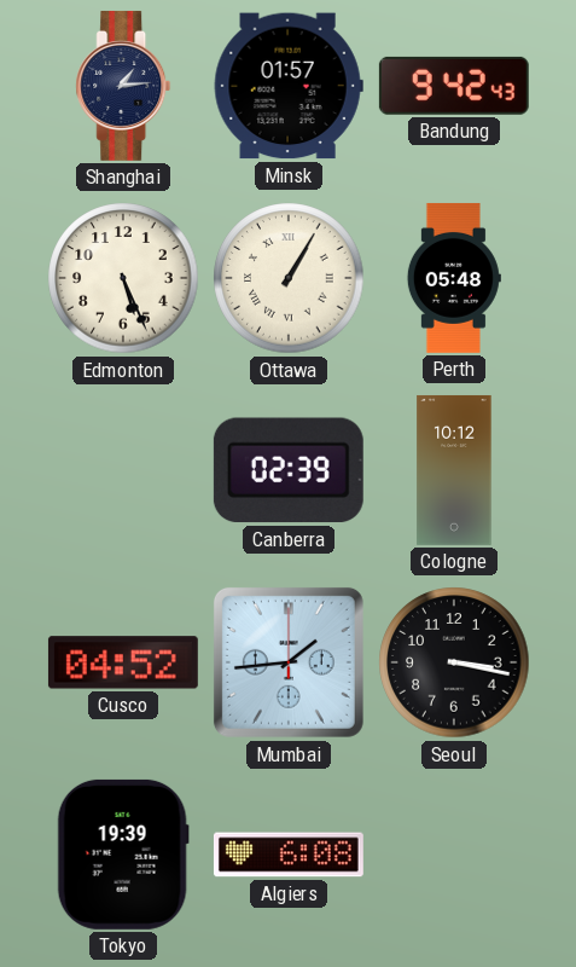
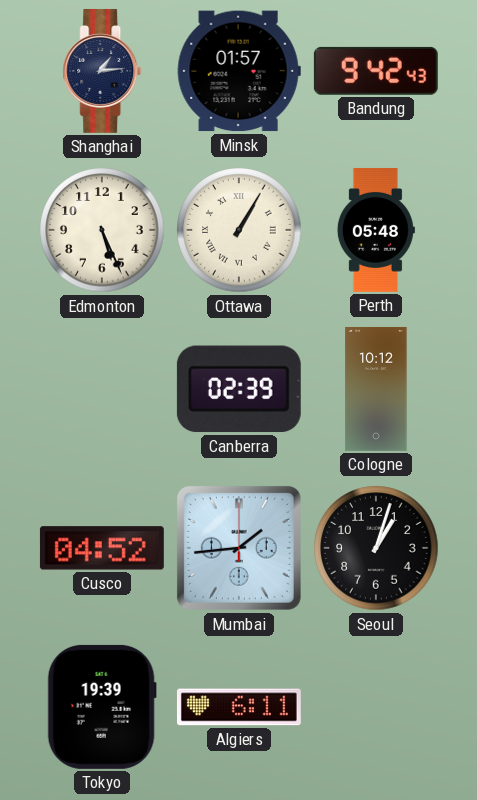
Seoul: 3:17 -> 1:03
Algiers: 6:08 -> 6:11
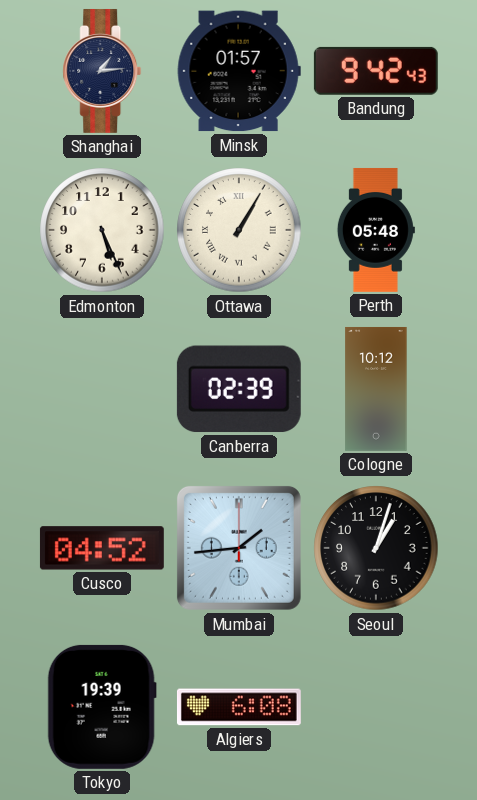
Algiers: 6:11 -> 6:08
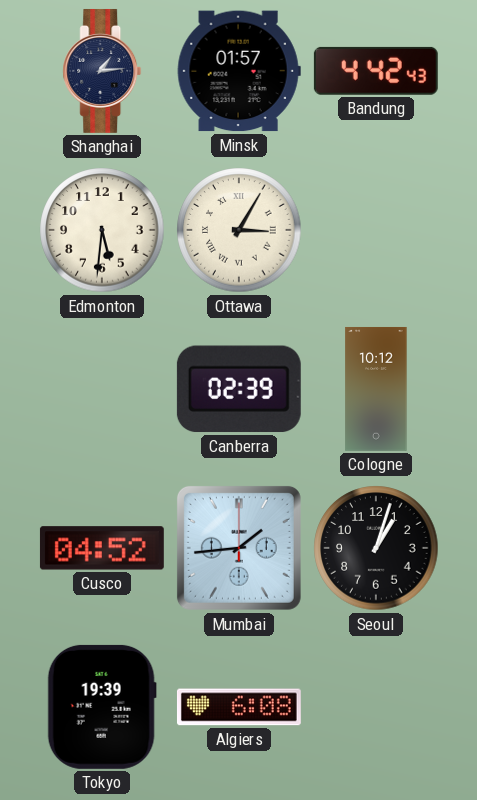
Bandung: 9:42 -> 4:42
Edmonton: 5:26 -> 5:31
Ottawa: 1:05 -> 3:05
Perth: 05:48 -> none
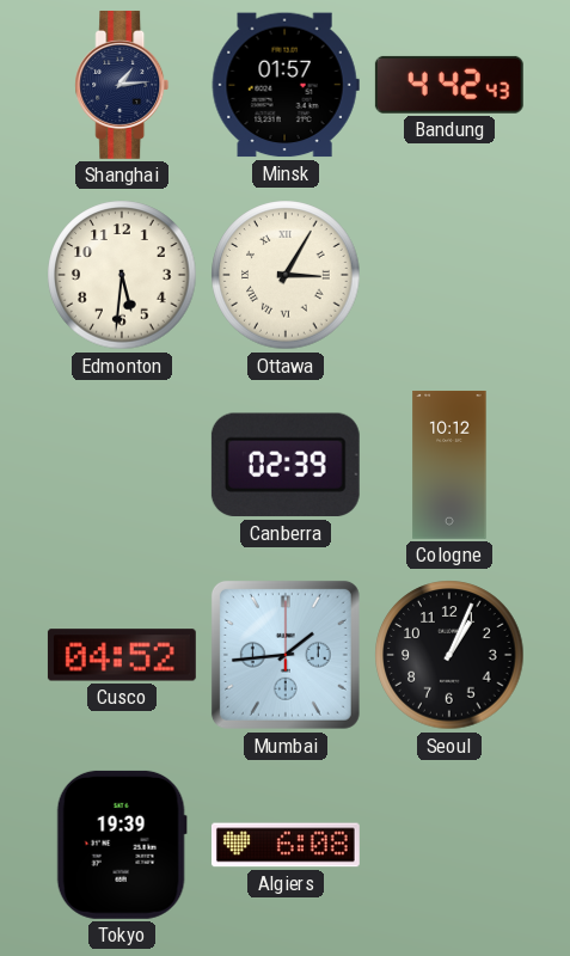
Seoul: 1:03 -> 1:04
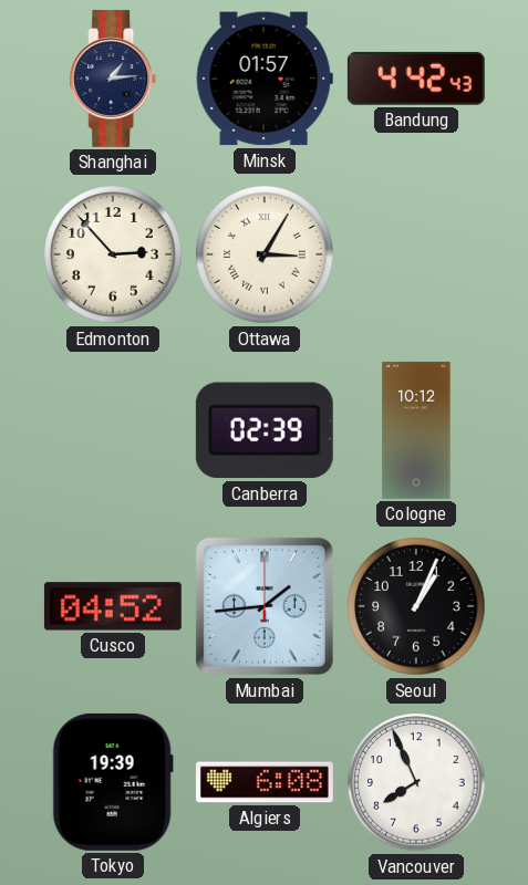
Edmonton: 5:31 -> 2:53
Vancouver: none -> 7:56
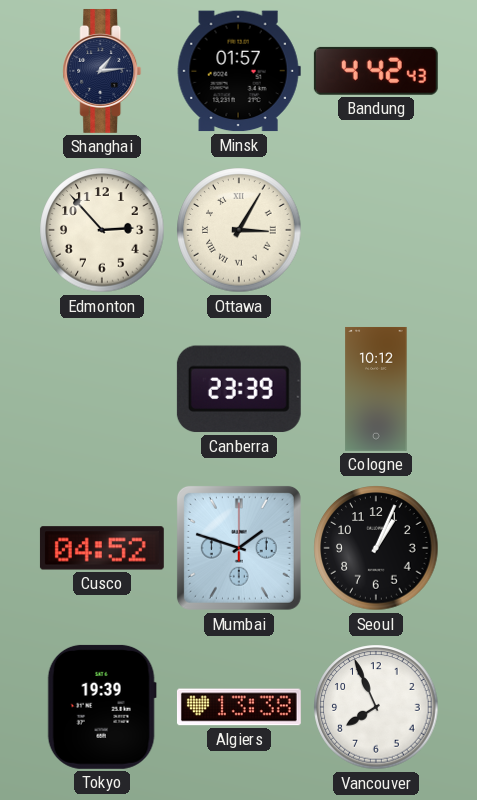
Canberra: 02:39 -> 23:39
Mumbai: 1:44 -> 1:48
Algiers: 6:08 -> 13:38
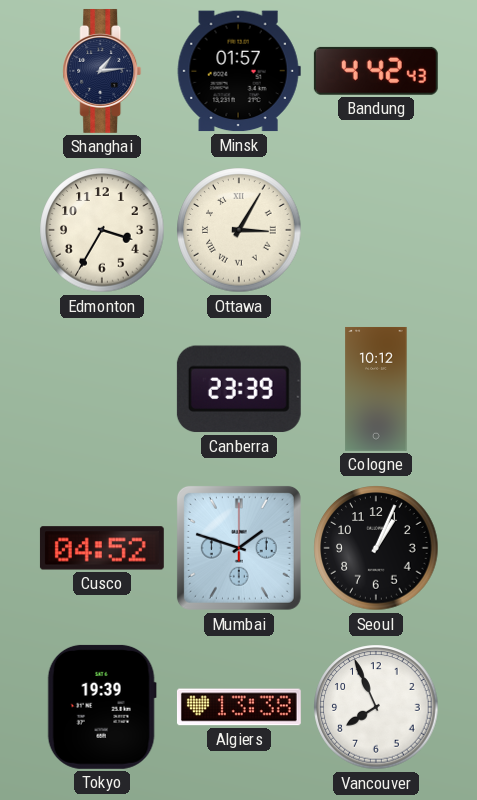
Edmonton: 2:53 -> 3:35
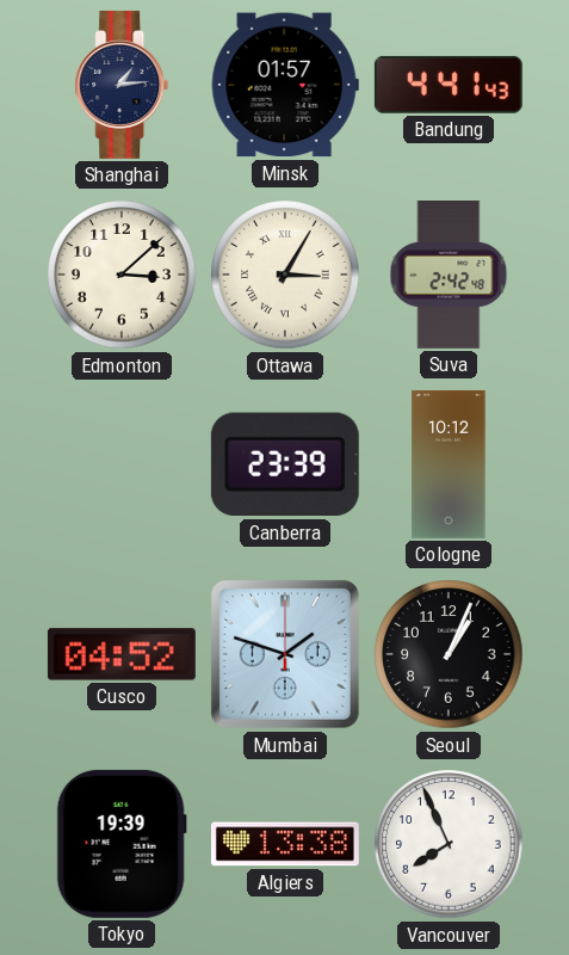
Bandung: 4:42 -> 4:41
Edmonton: 3:35 -> 3:08
Suva: none -> 2:42
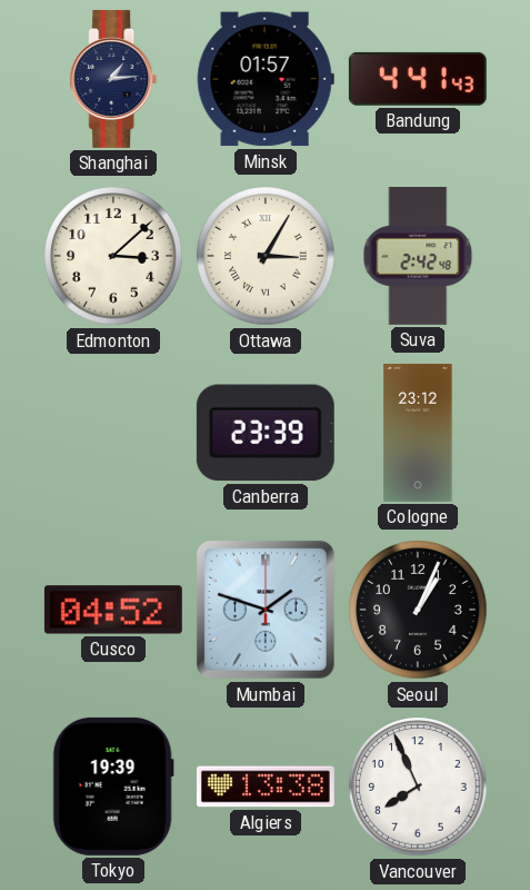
Cologne: 10:12 -> 23:12
